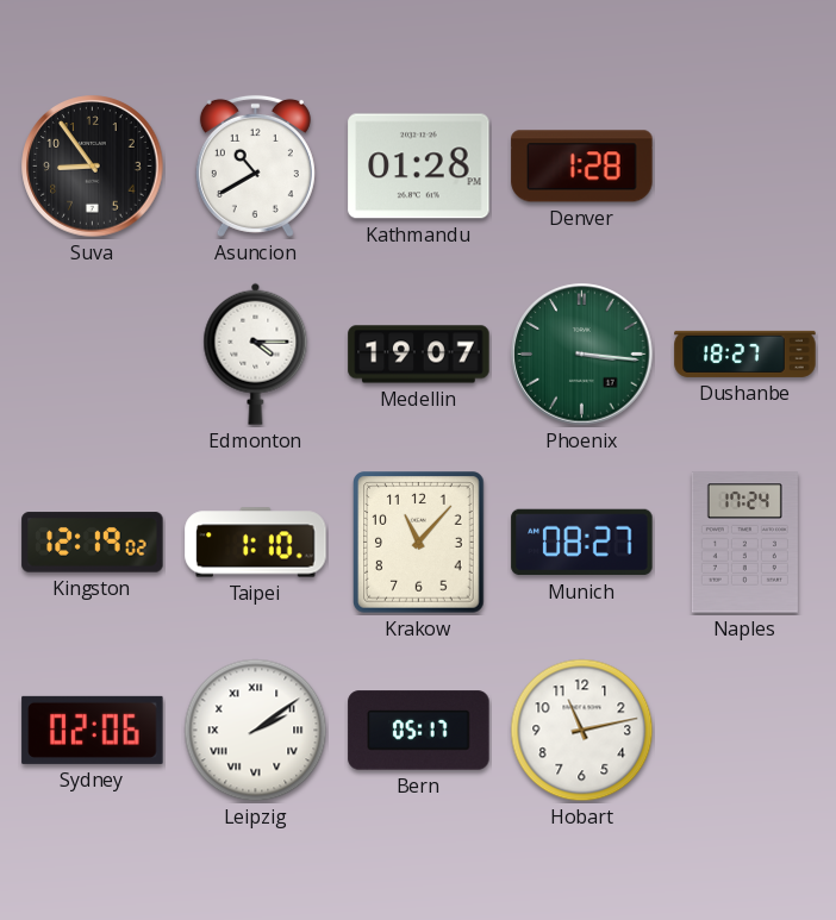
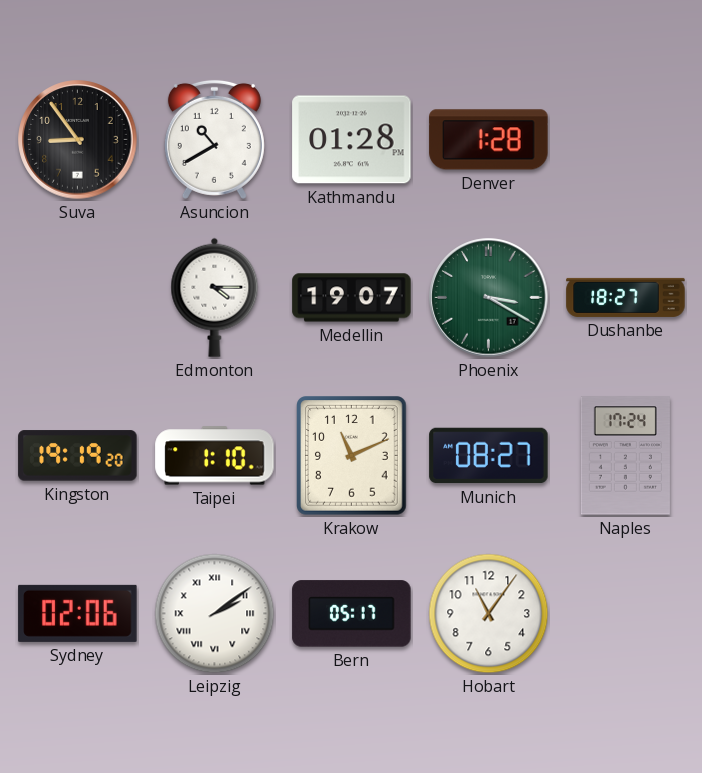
Phoenix: 3:16 -> 3:20
Kingston: 12:19 -> 19:19
Krakow: 11:07 -> 11:11
Hobart: 11:13 -> 11:06
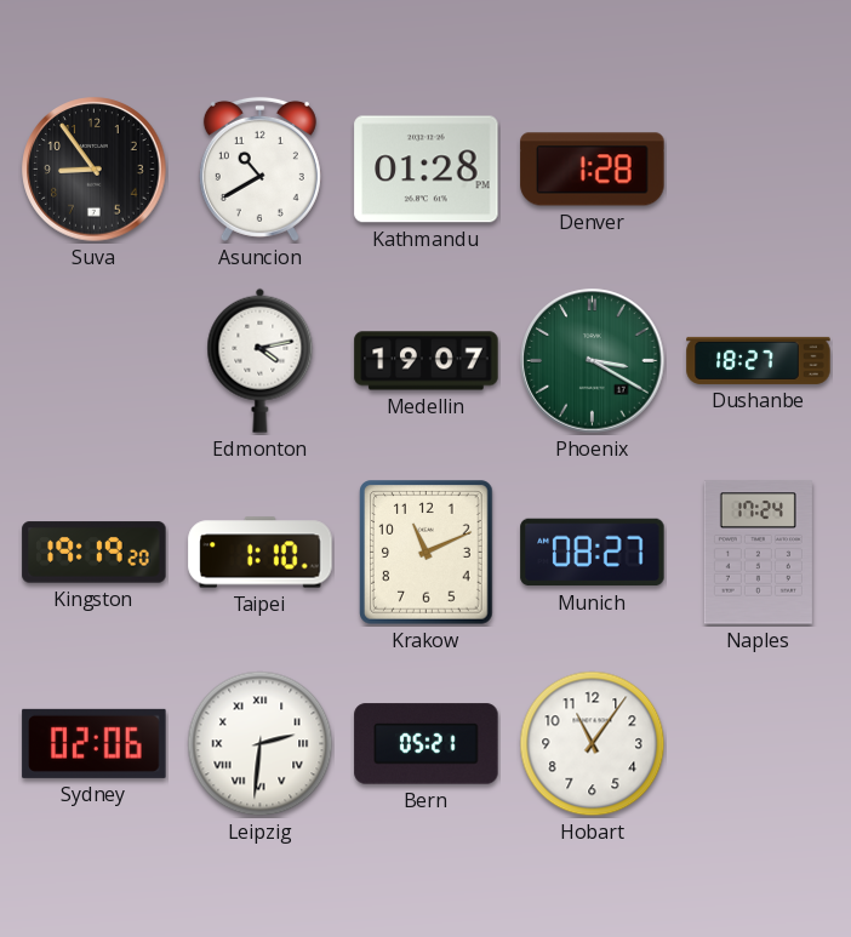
Edmonton: 4:15 -> 4:13
Leipzig: 2:09 -> 2:31
Bern: 05:17 -> 05:21
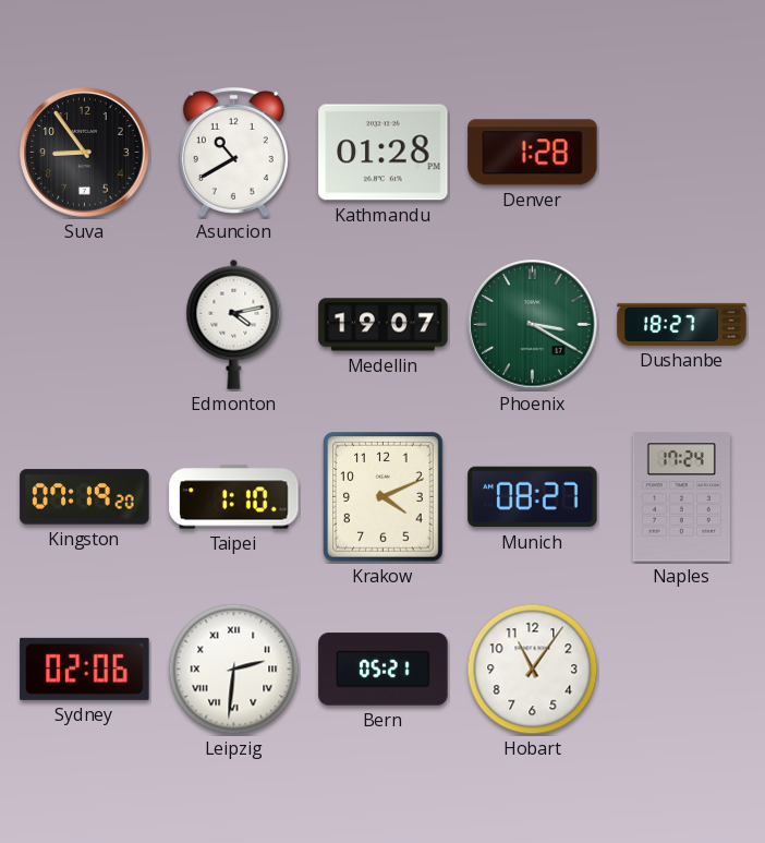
Kingston: 19:19 -> 07:19
Krakow: 11:11 -> 4:11
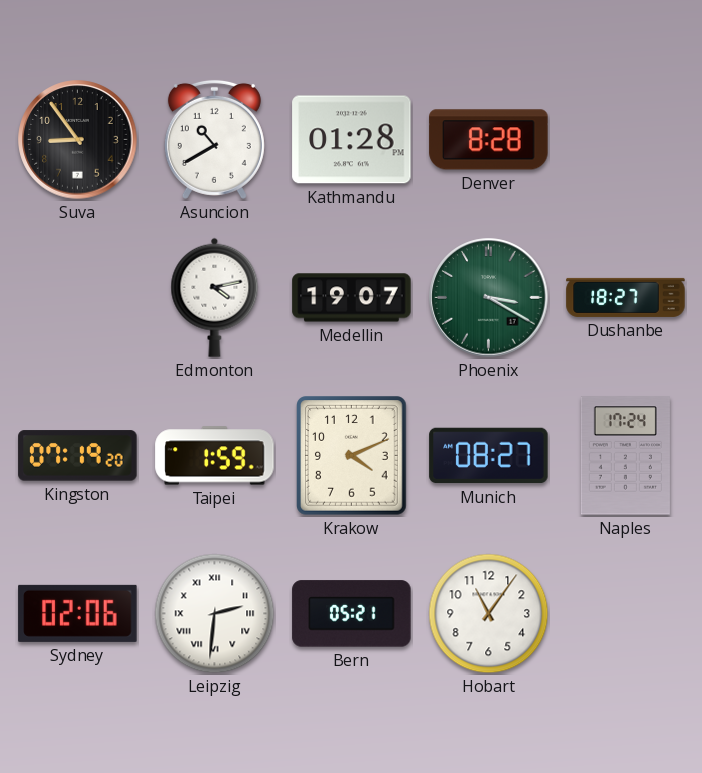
Denver: 1:28 -> 8:28
Taipei: 1:10 -> 1:59
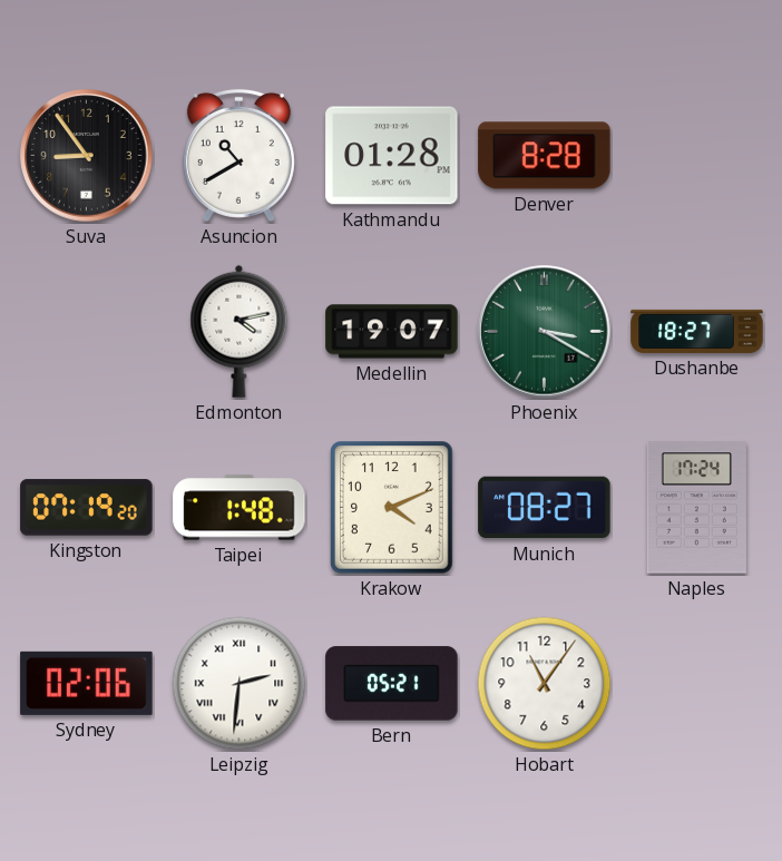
Taipei: 1:59 -> 1:48
